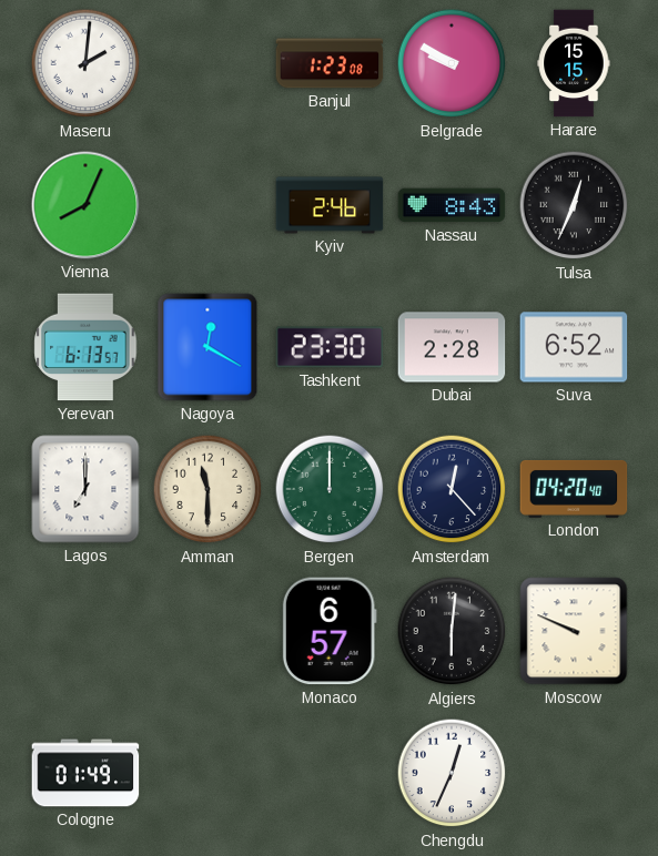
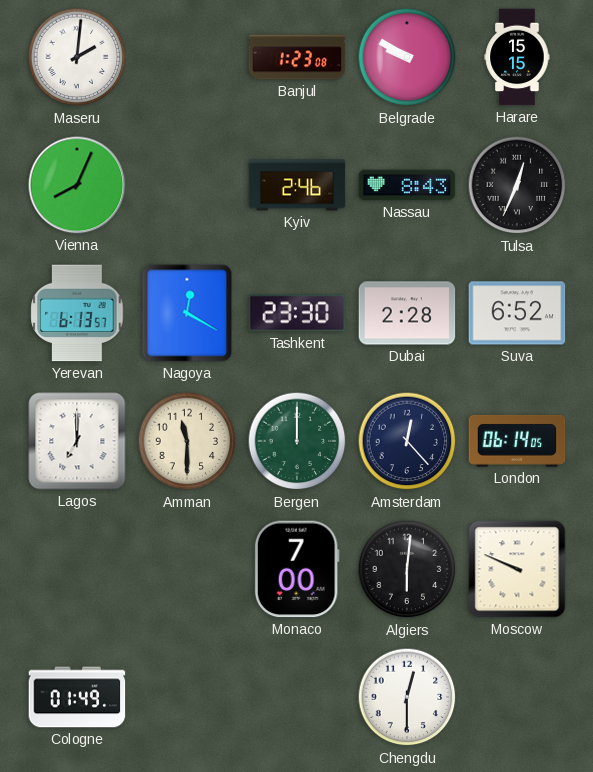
London: 04:20 -> 06:14
Monaco: 6:57 -> 7:00
Chengdu: 12:34 -> 12:30
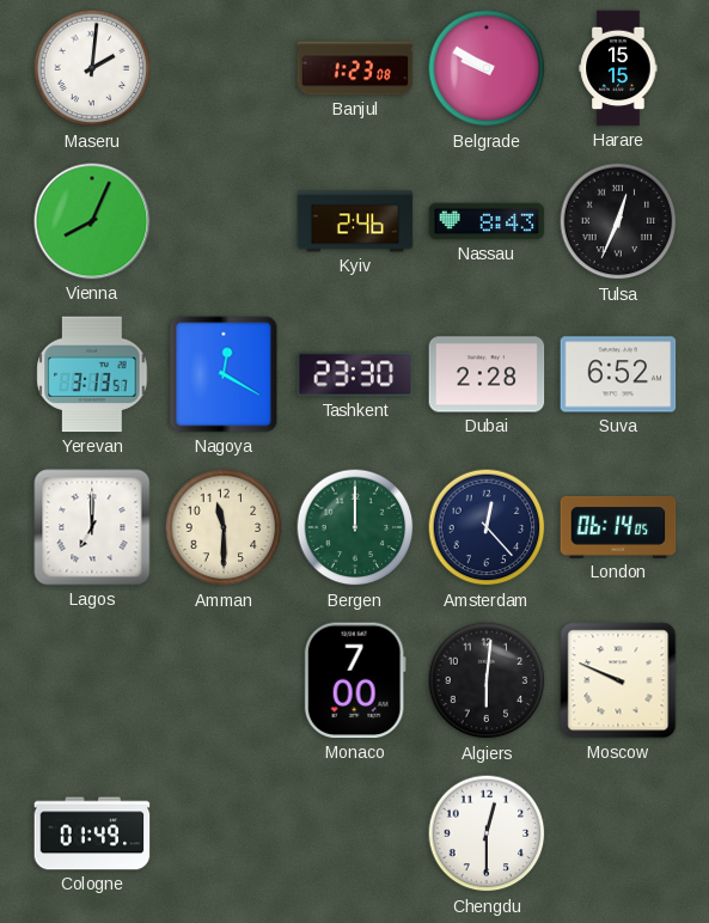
Yerevan: 6:13 -> 3:13
